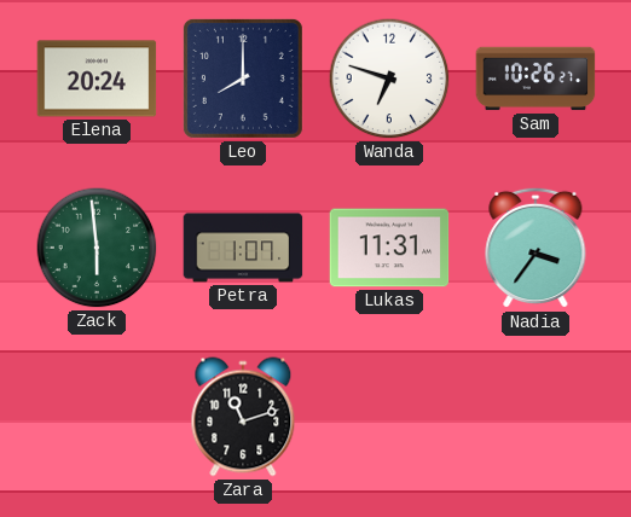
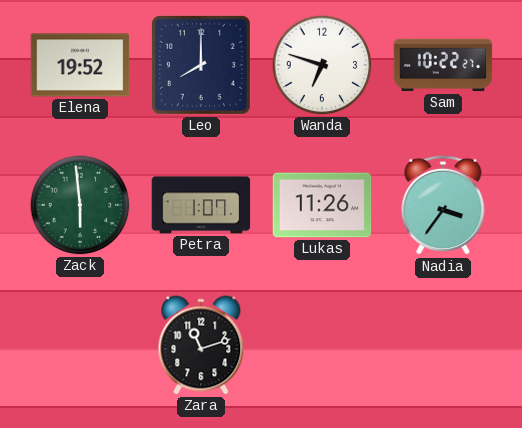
Elena: 20:24 -> 19:52
Sam: 10:26 -> 10:22
Lukas: 11:31 -> 11:26
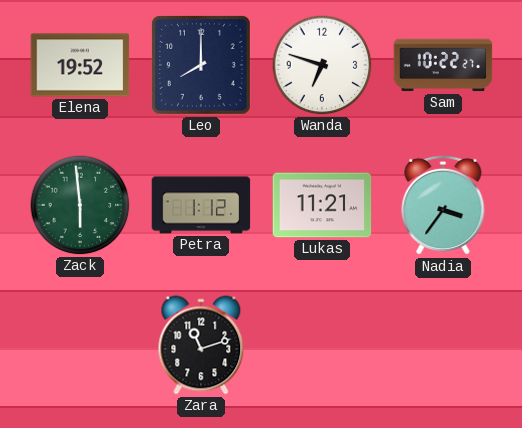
Petra: 1:07 -> 1:12
Lukas: 11:26 -> 11:21
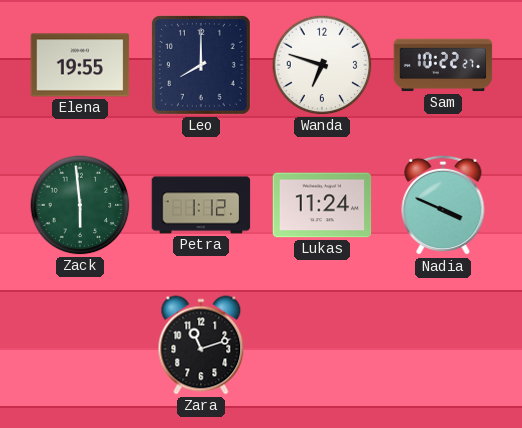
Elena: 19:52 -> 19:55
Lukas: 11:21 -> 11:24
Nadia: 3:36 -> 3:49
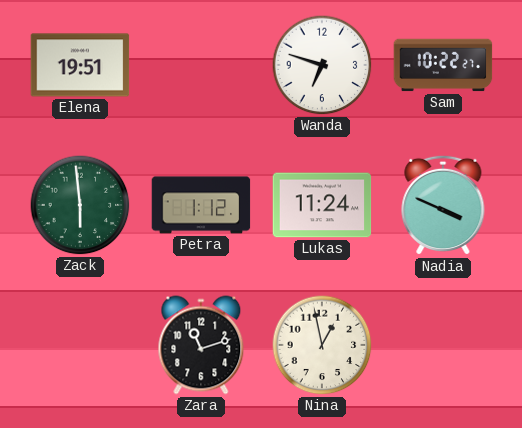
Elena: 19:55 -> 19:51
Leo: 8:00 -> none
Nina: none -> 12:58
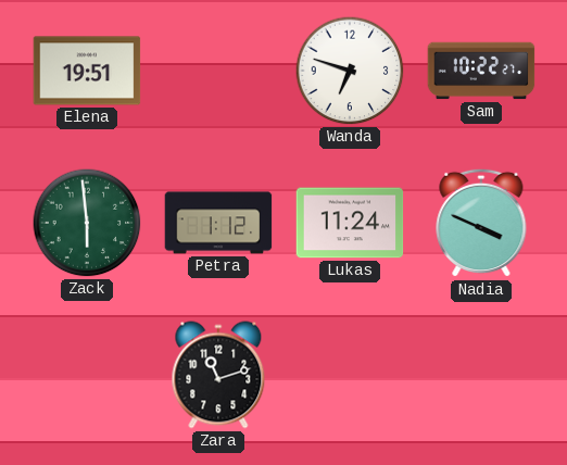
Nina: 12:58 -> none
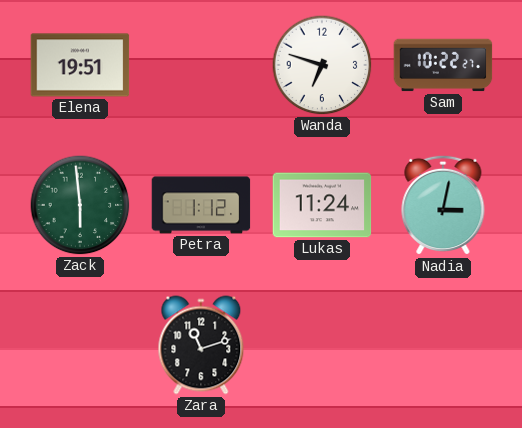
Nadia: 3:49 -> 3:02
